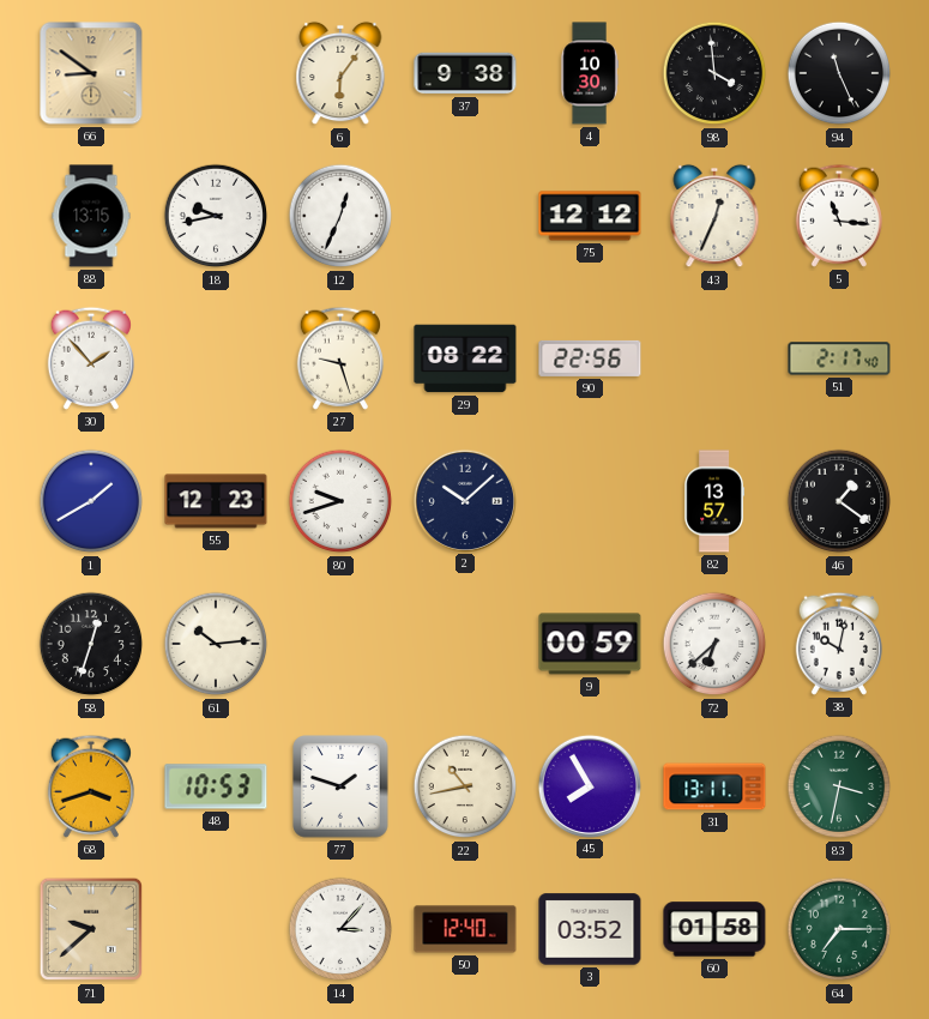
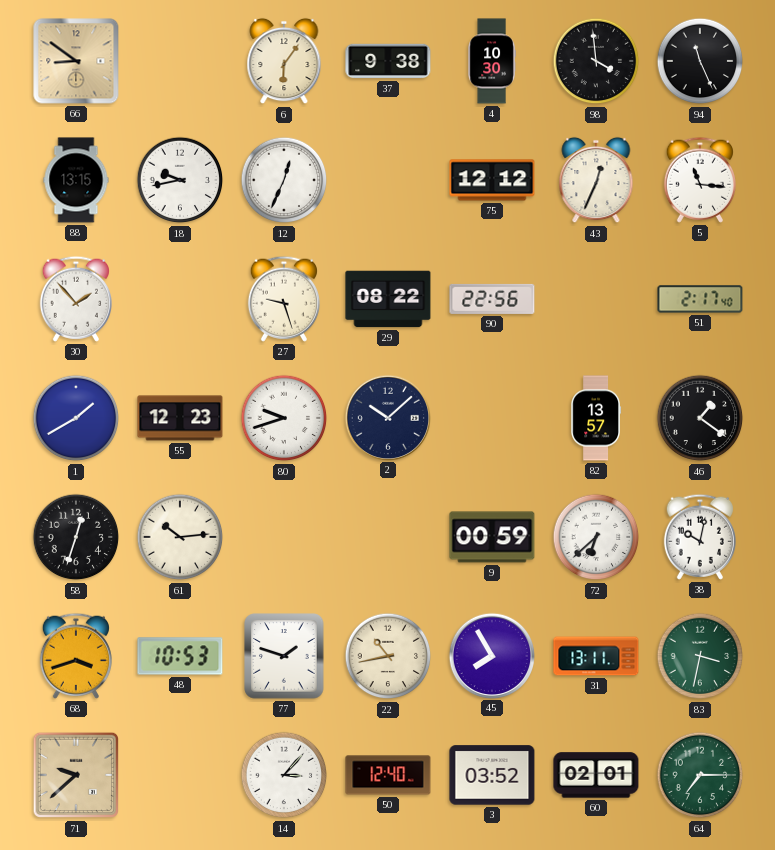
60: 01:58 -> 02:01
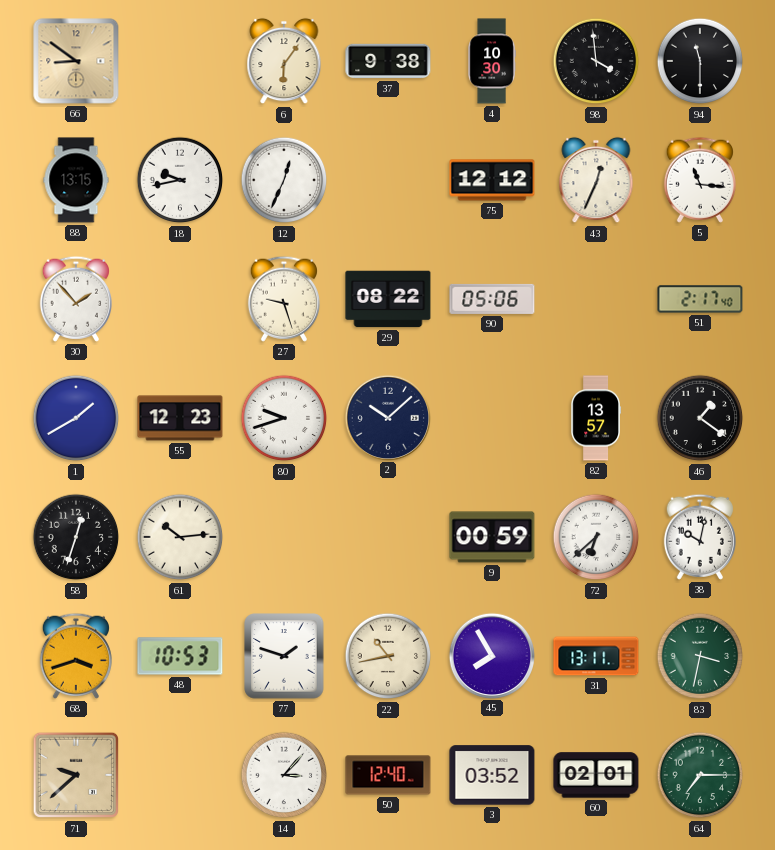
94: 11:26 -> 11:30
90: 22:56 -> 05:06
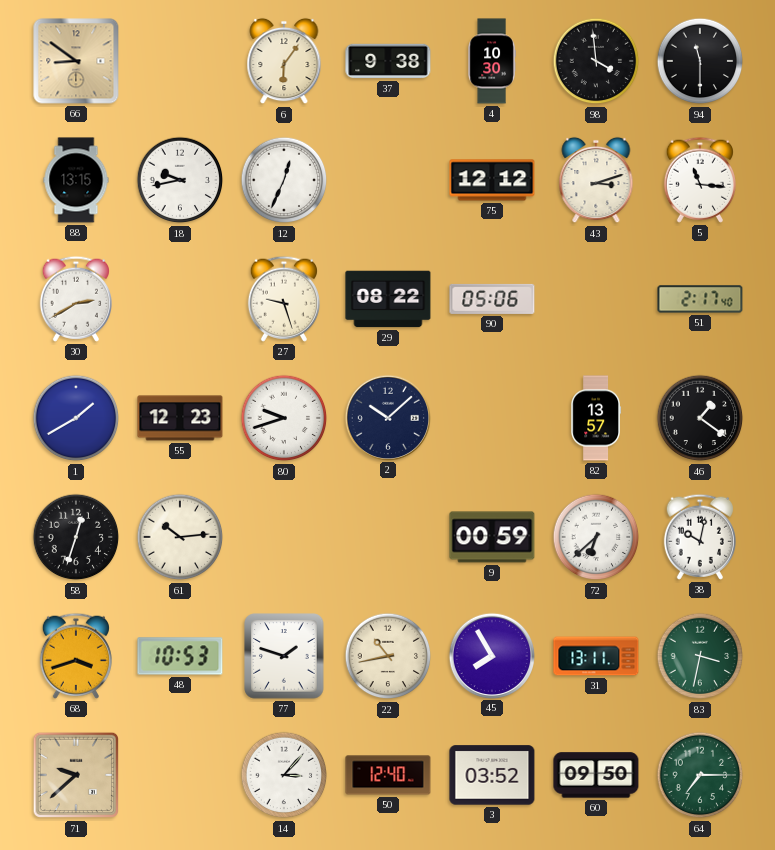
43: 12:34 -> 3:12
30: 1:53 -> 2:40
60: 02:01 -> 09:50
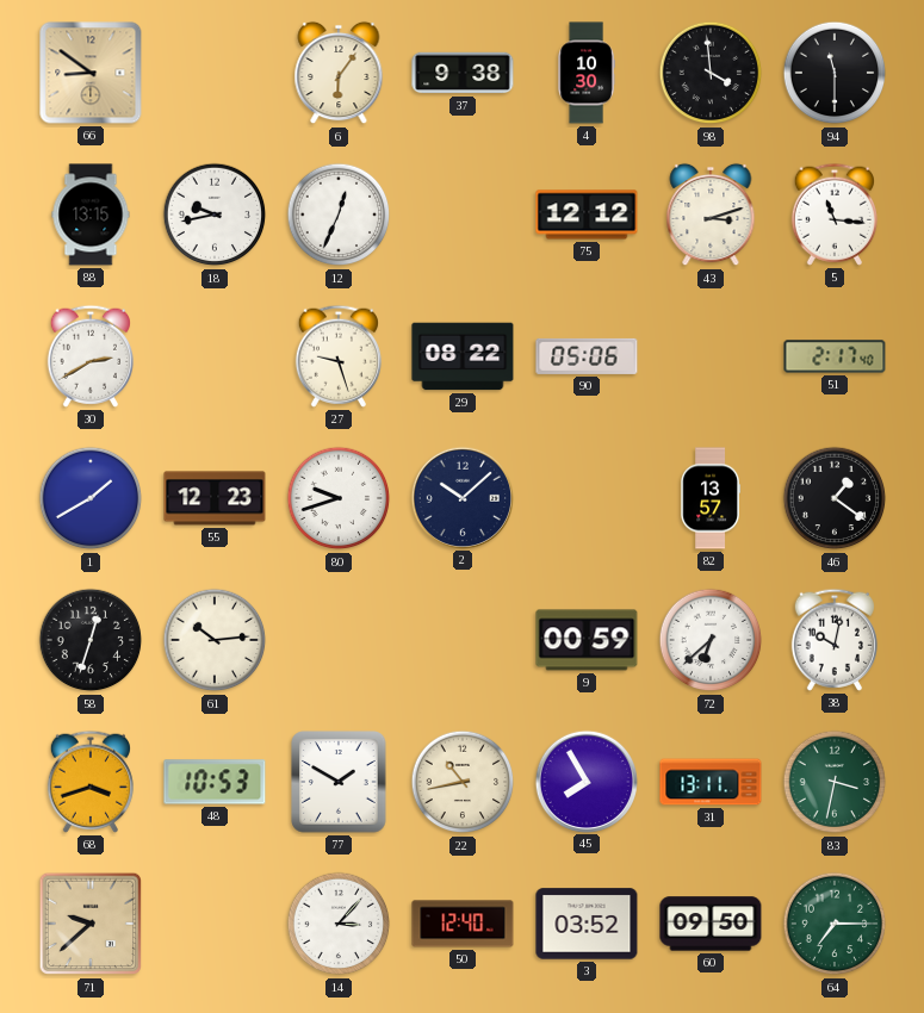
77: 1:48 -> 1:50
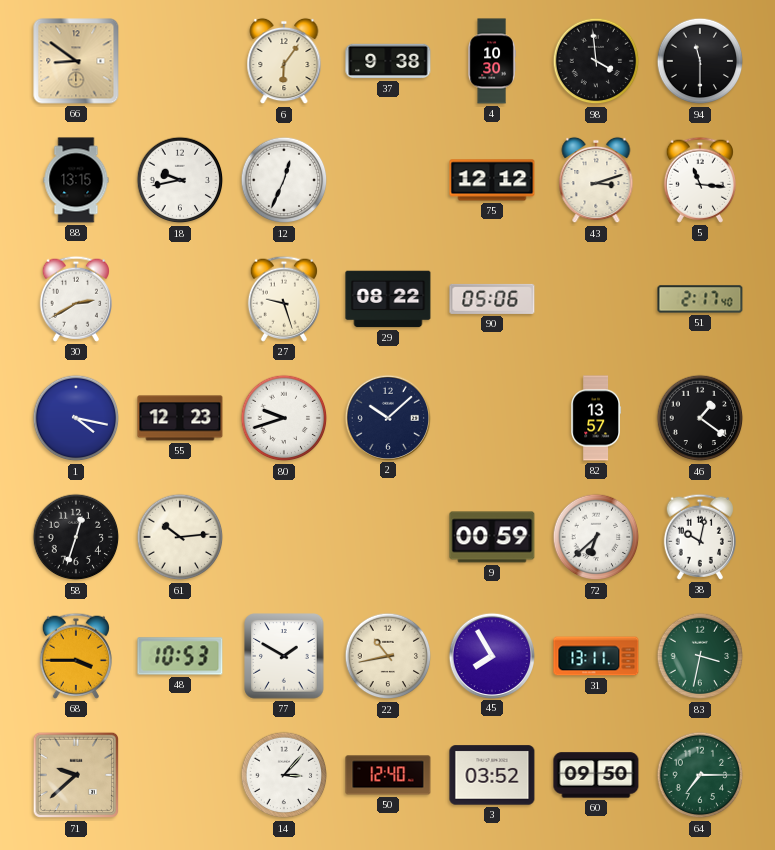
1: 1:40 -> 4:17
68: 3:42 -> 3:45
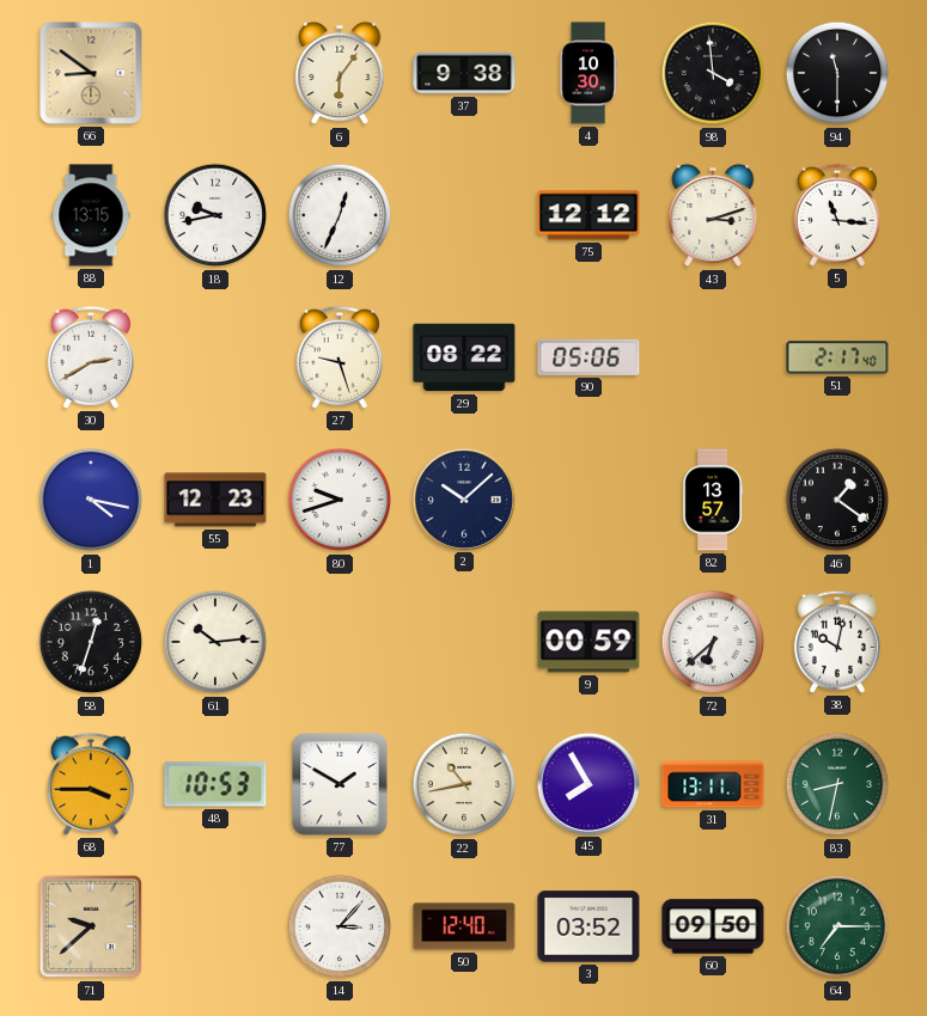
83: 3:32 -> 8:32
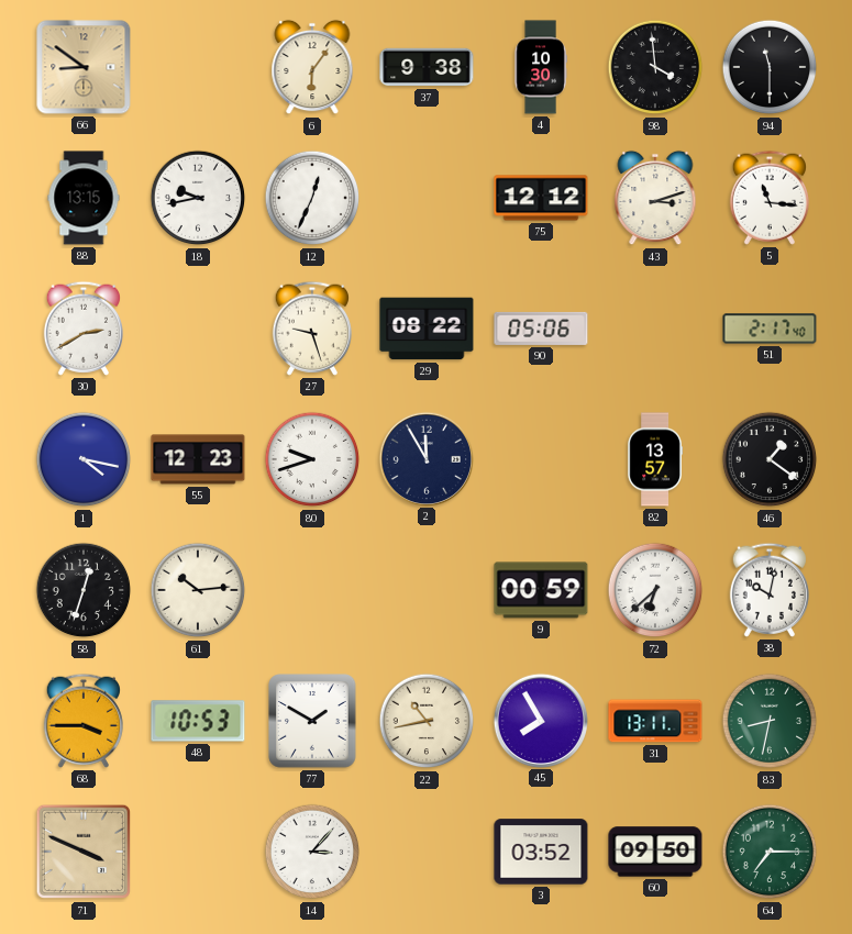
2: 10:08 -> 11:55
71: 9:38 -> 3:49
50: 12:40 -> none
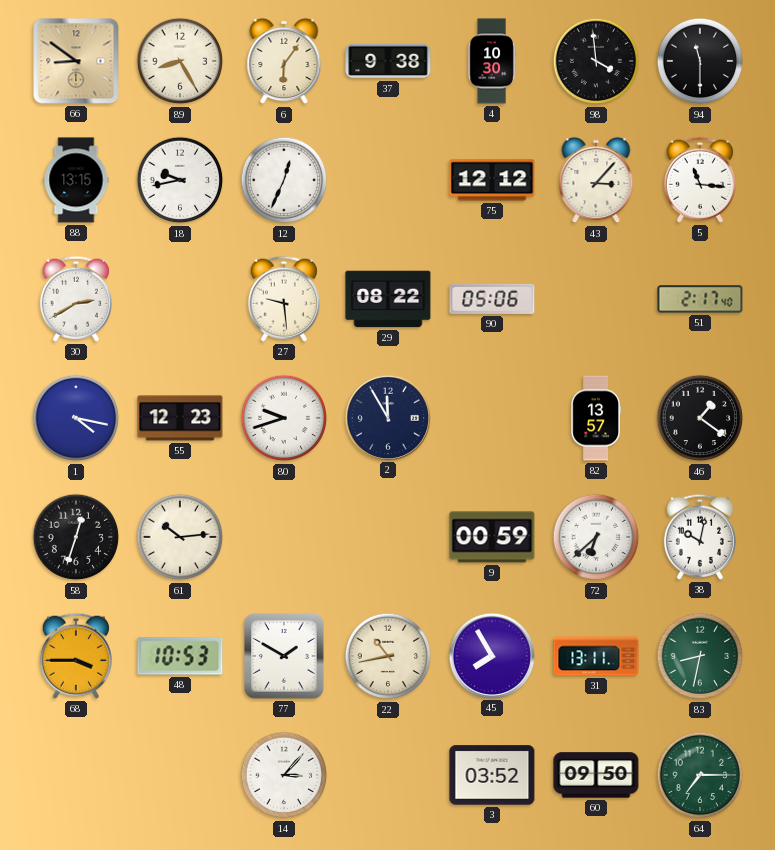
89: none -> 8:25
43: 3:12 -> 3:07
27: 9:27 -> 9:29
71: 3:49 -> none
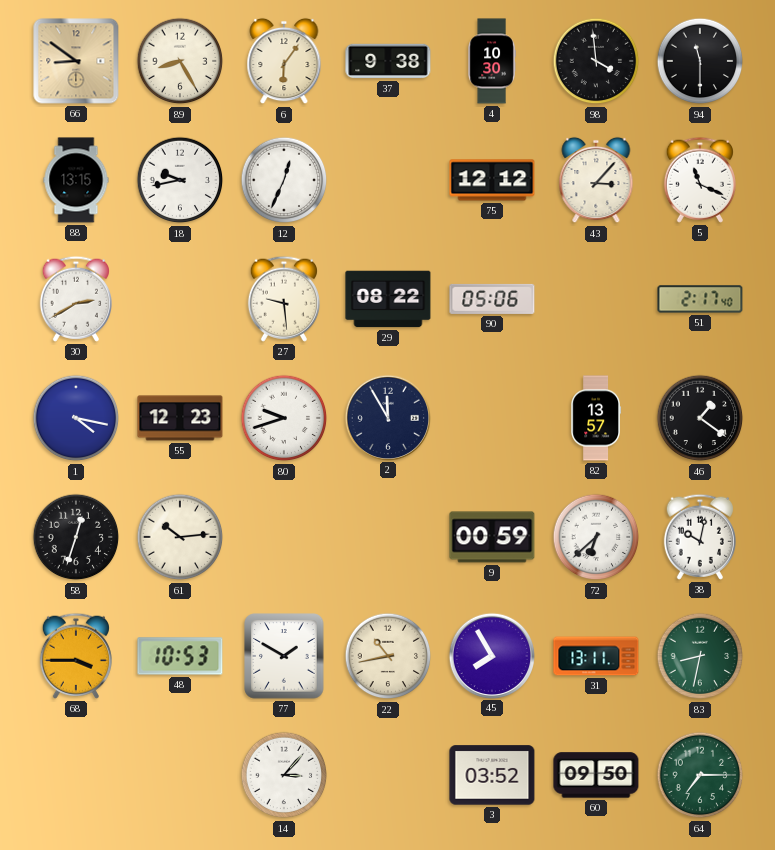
5: 11:16 -> 11:19
